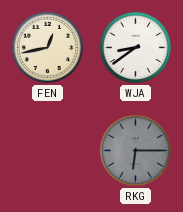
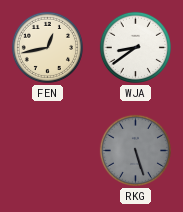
RKG: 6:15 -> 5:27
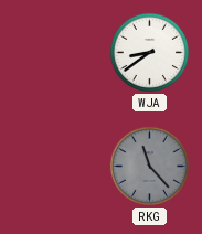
FEN: 12:43 -> none
RKG: 5:27 -> 11:23
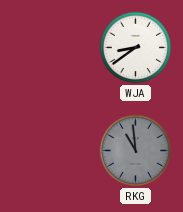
RKG: 11:23 -> 10:59
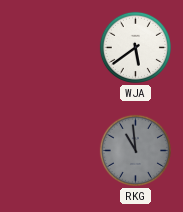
WJA: 8:39 -> 5:39
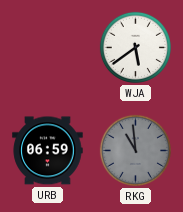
URB: none -> 06:59
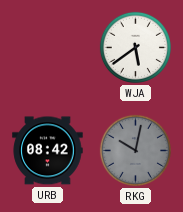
URB: 06:59 -> 08:42
RKG: 10:59 -> 10:02
